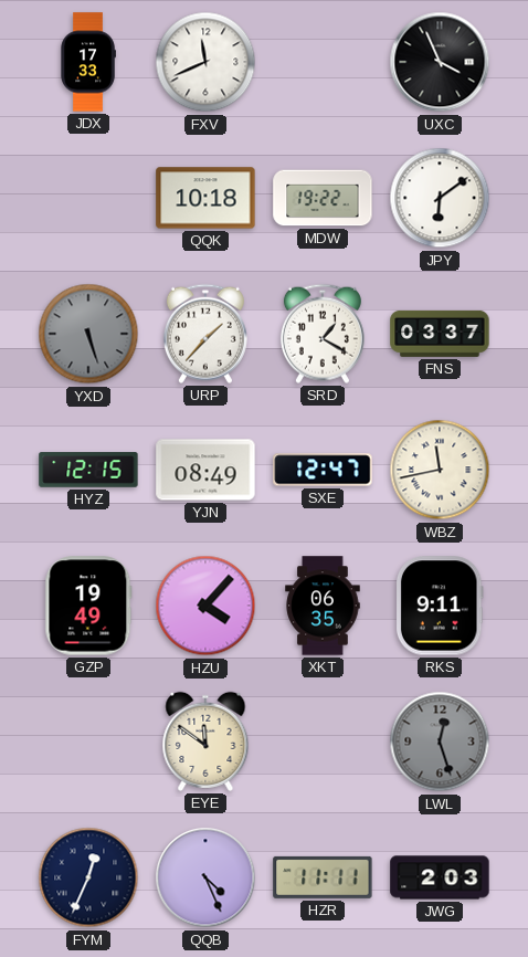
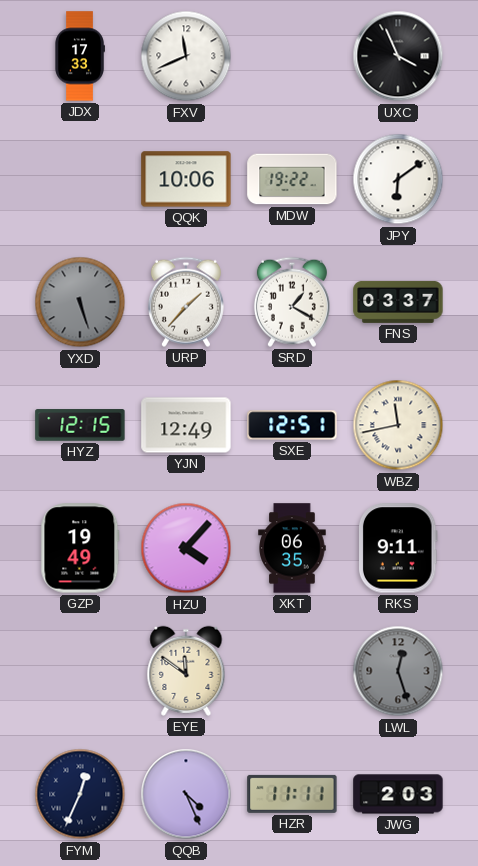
QQK: 10:18 -> 10:06
YJN: 08:49 -> 12:49
SXE: 12:47 -> 12:51
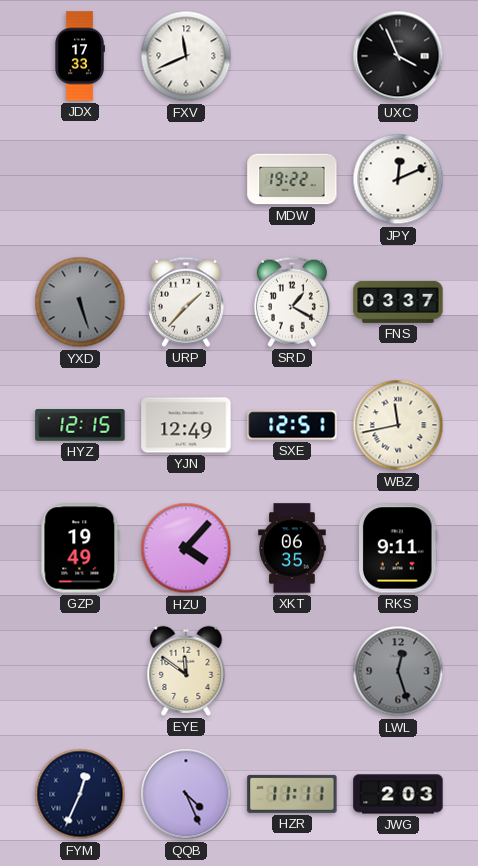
QQK: 10:06 -> none
JPY: 6:09 -> 12:11
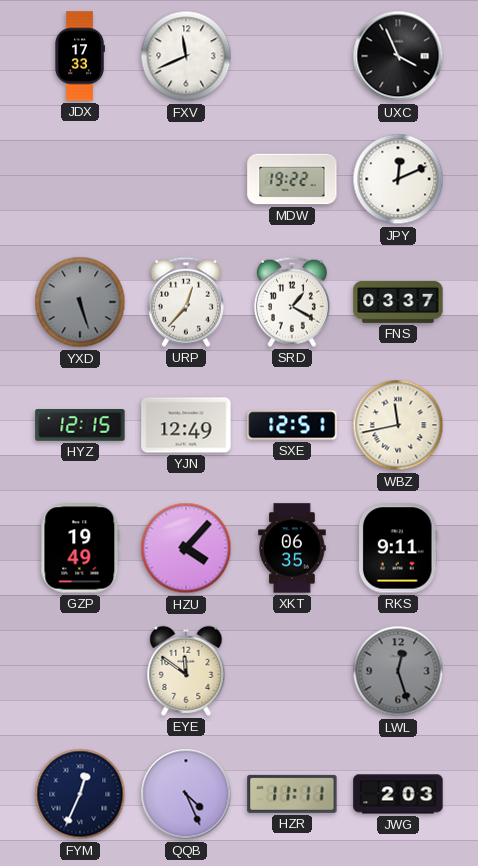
URP: 1:37 -> 12:37
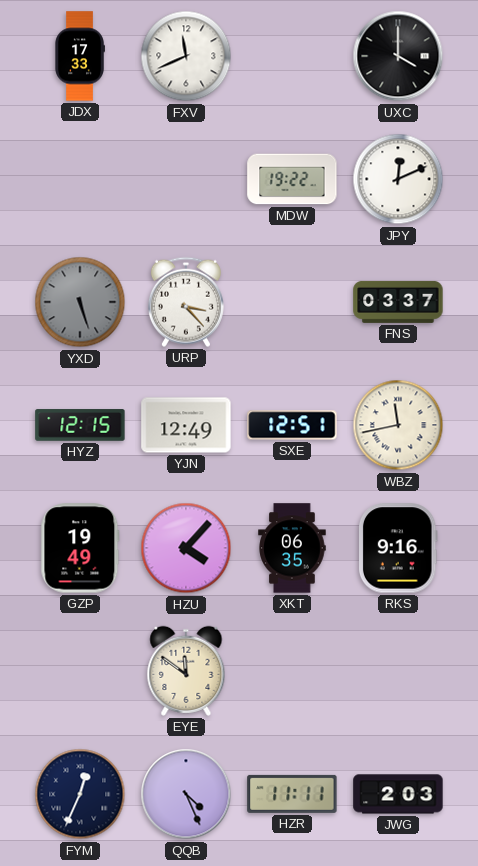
UXC: 3:56 -> 4:00
URP: 12:37 -> 3:23
SRD: 1:20 -> none
RKS: 9:11 -> 9:16
LWL: 12:27 -> none
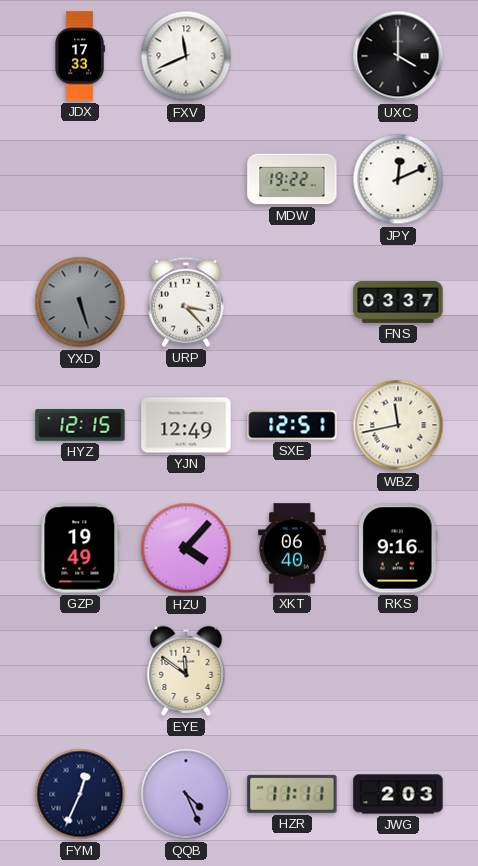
XKT: 06:35 -> 06:40
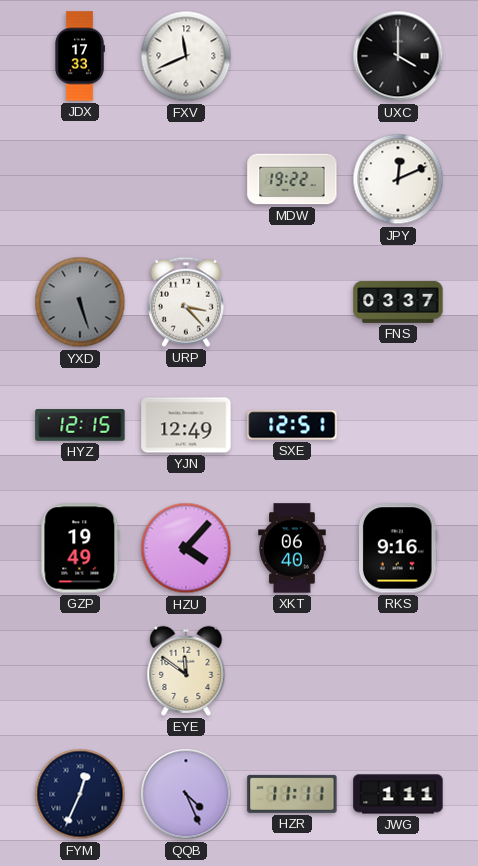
WBZ: 11:43 -> none
JWG: 2:03 -> 1:11
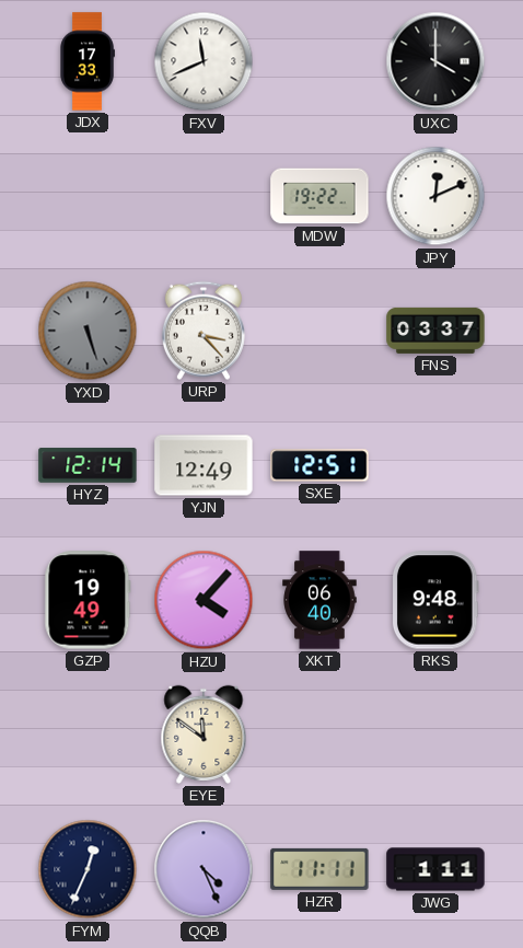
HYZ: 12:15 -> 12:14
RKS: 9:16 -> 9:48
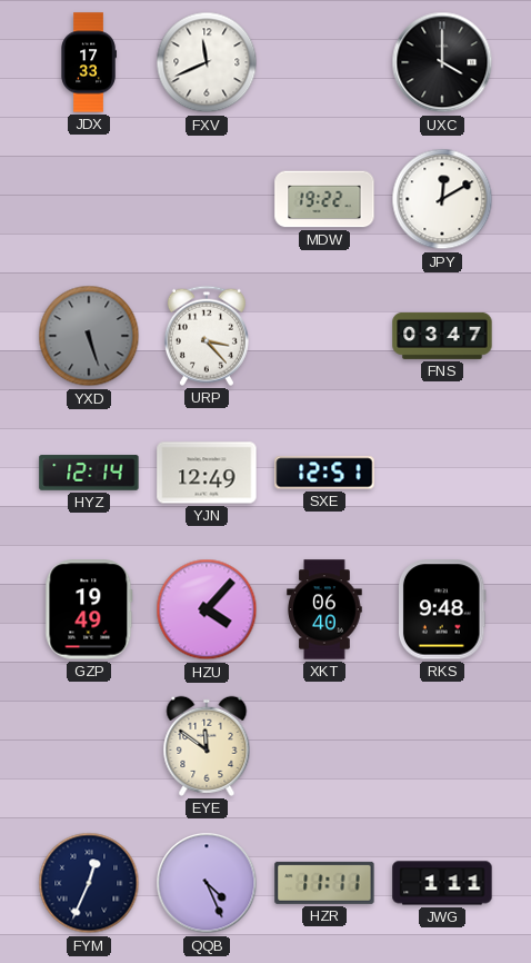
JPY: 12:11 -> 12:10
FNS: 03:37 -> 03:47
